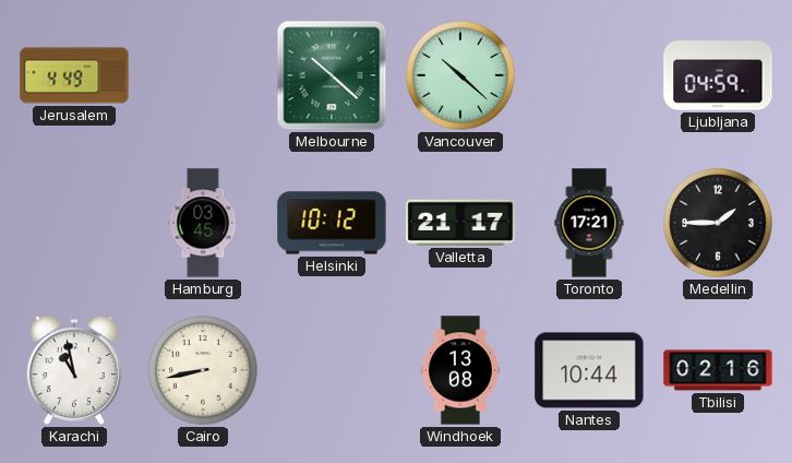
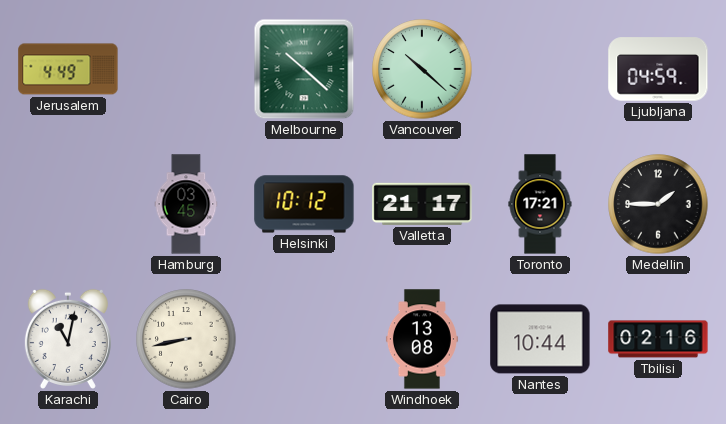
Karachi: 10:58 -> 11:02
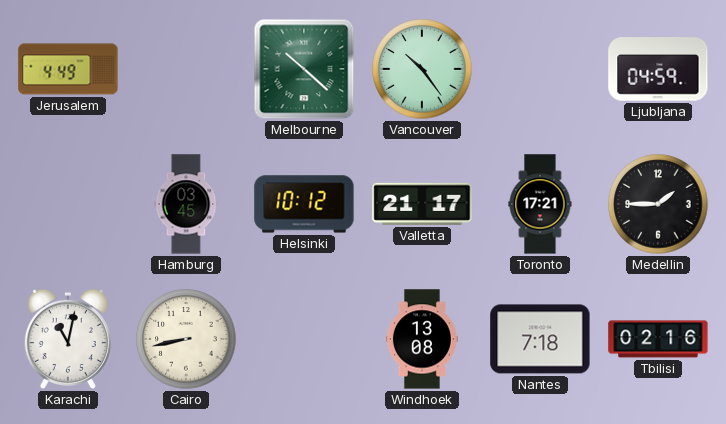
Vancouver: 10:22 -> 10:24
Nantes: 10:44 -> 7:18
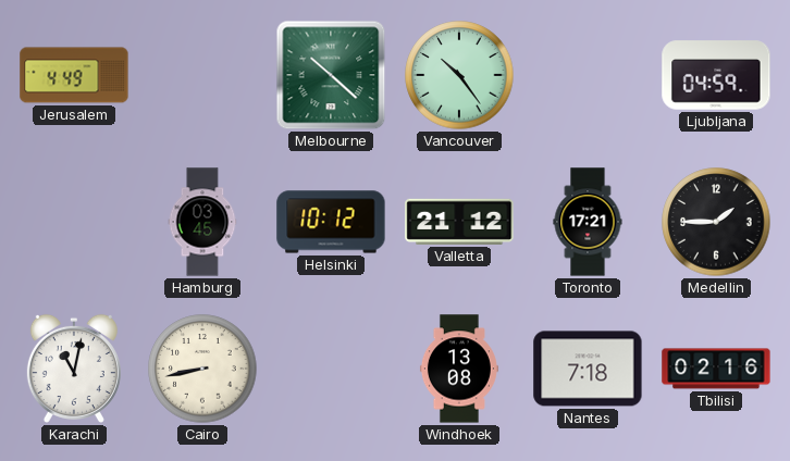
Valletta: 21:17 -> 21:12
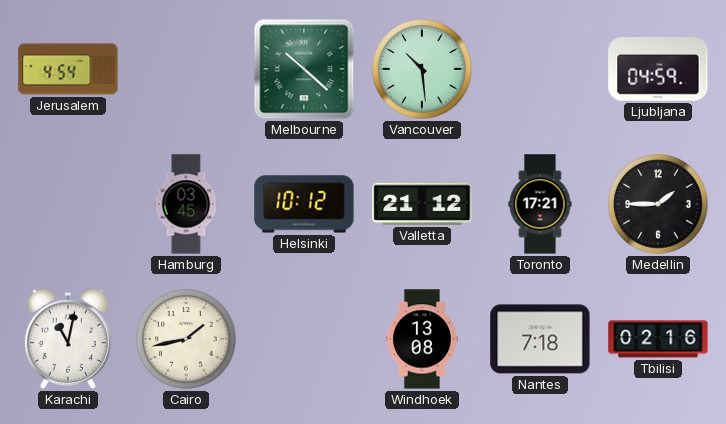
Jerusalem: 4:49 -> 4:54
Vancouver: 10:24 -> 10:29
Cairo: 8:43 -> 1:43
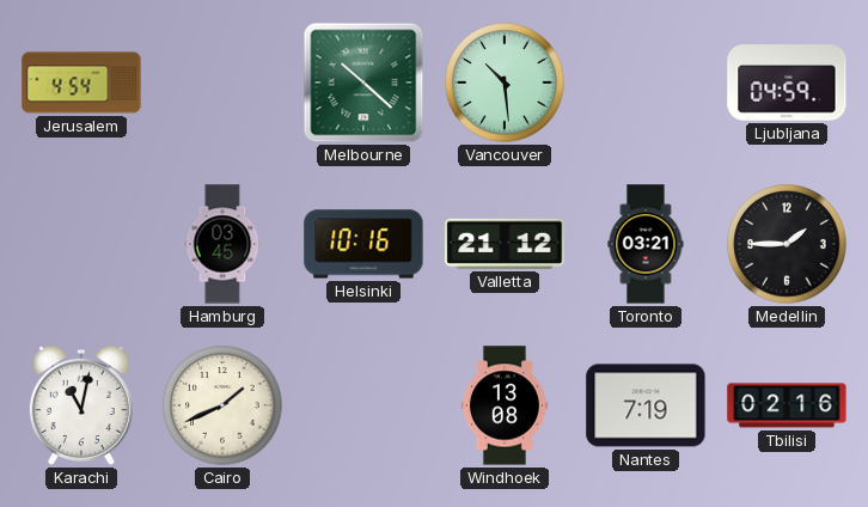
Helsinki: 10:12 -> 10:16
Toronto: 17:21 -> 03:21
Cairo: 1:43 -> 1:41
Nantes: 7:18 -> 7:19
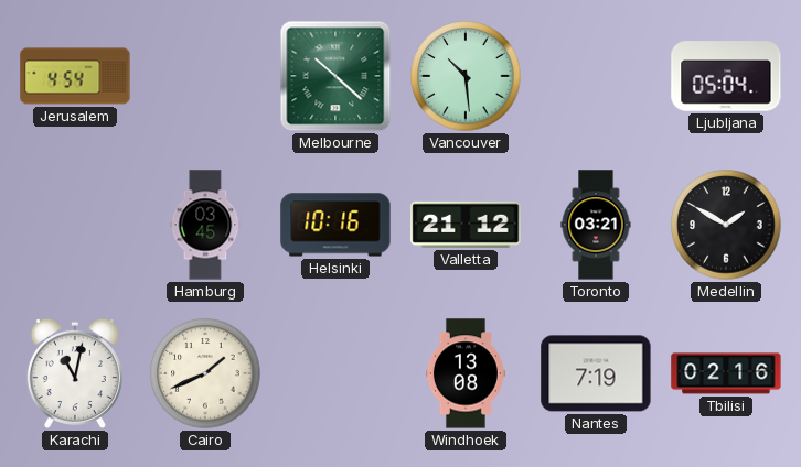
Ljubljana: 04:59 -> 05:04
Medellin: 1:45 -> 1:50
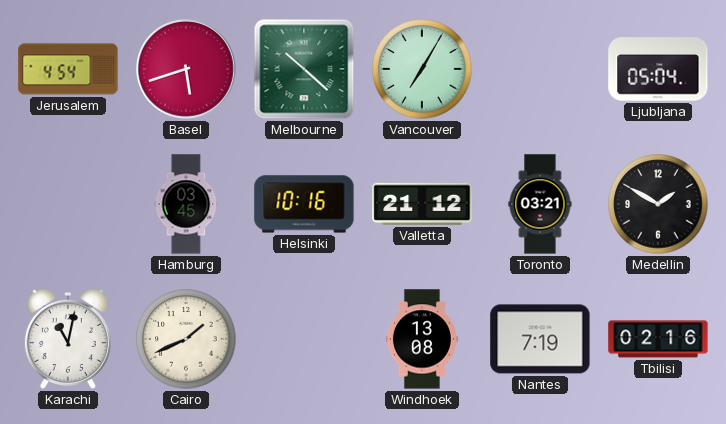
Basel: none -> 5:42
Vancouver: 10:29 -> 7:05
